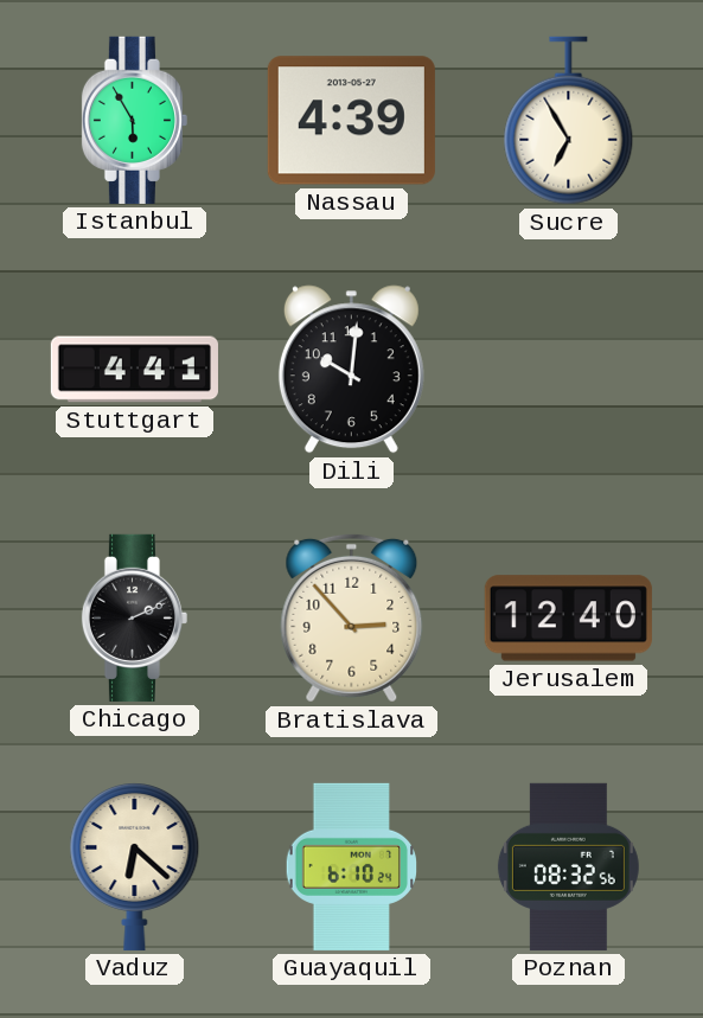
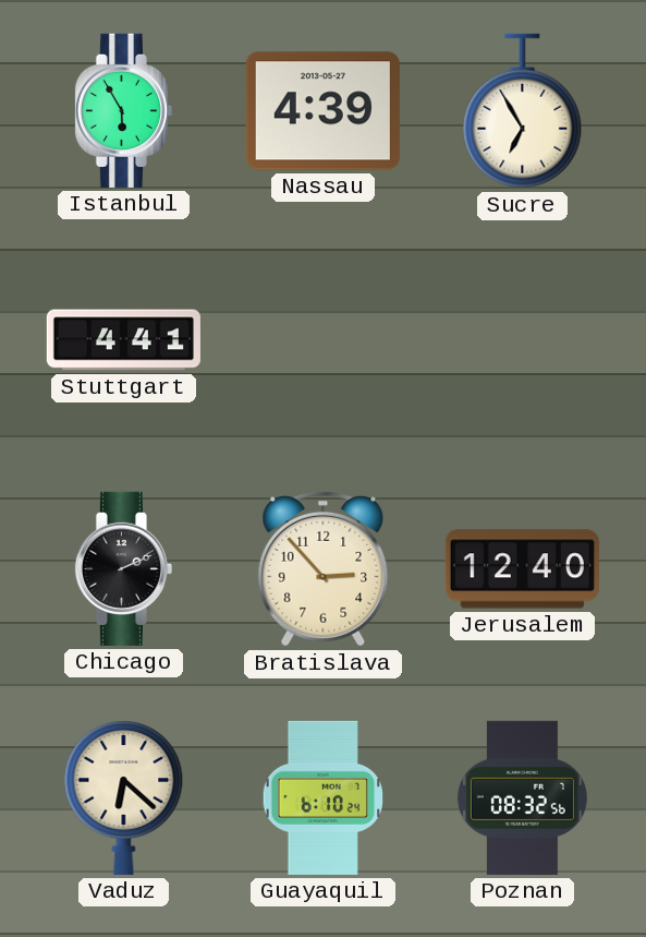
Dili: 10:01 -> none
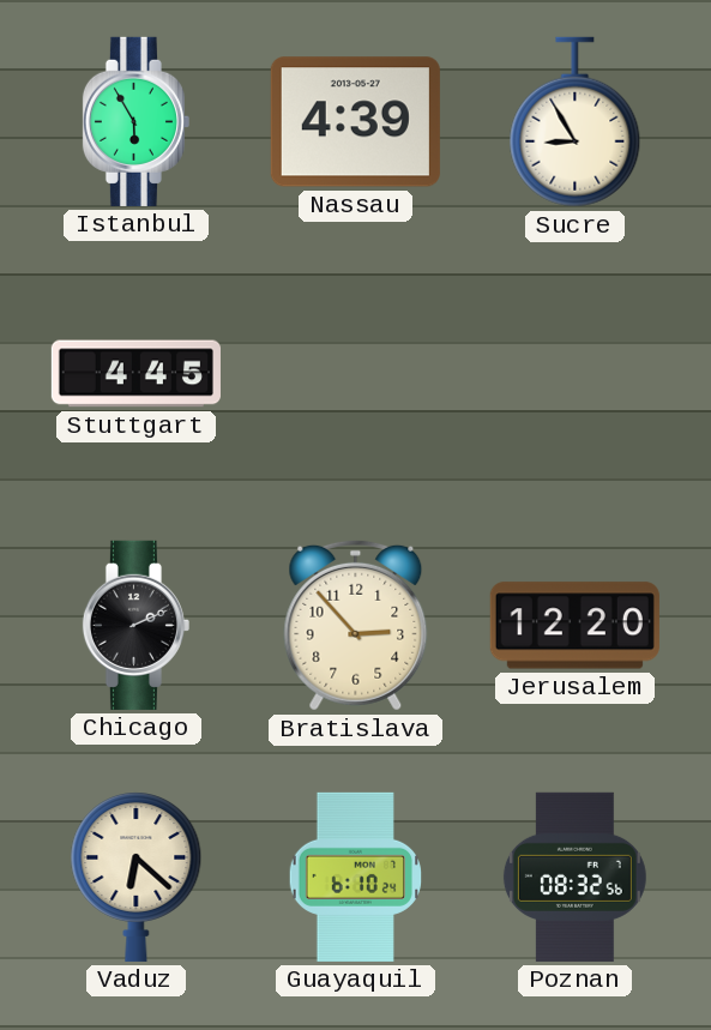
Sucre: 6:55 -> 8:55
Stuttgart: 4:41 -> 4:45
Jerusalem: 12:40 -> 12:20
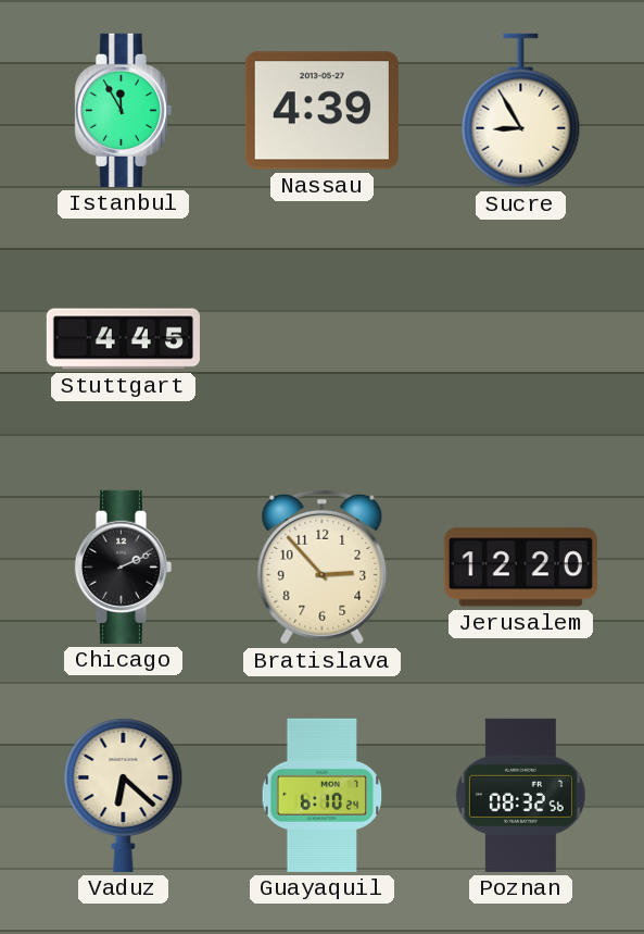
Istanbul: 5:55 -> 11:55
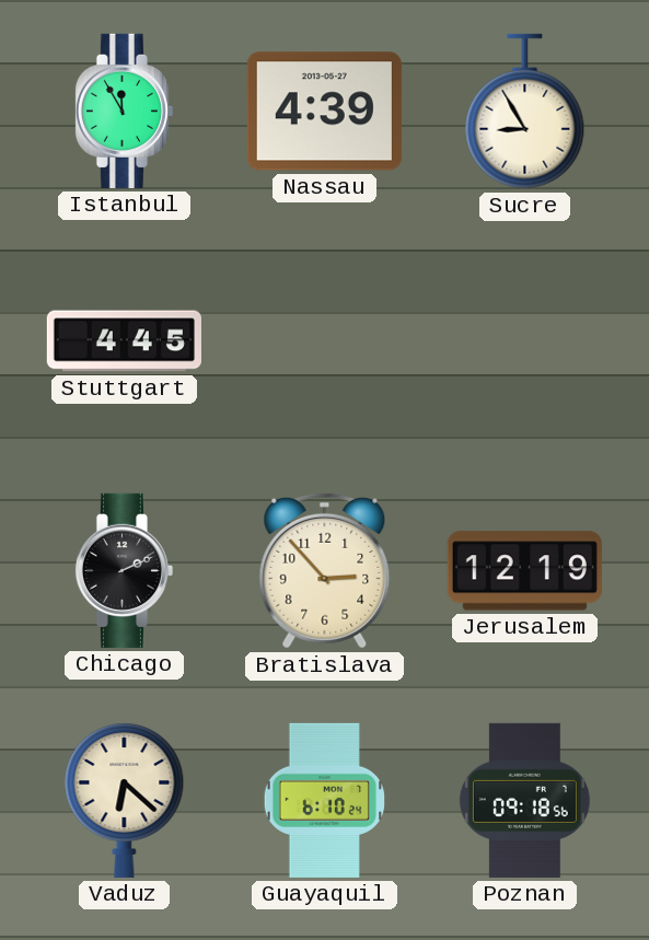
Jerusalem: 12:20 -> 12:19
Poznan: 08:32 -> 09:18
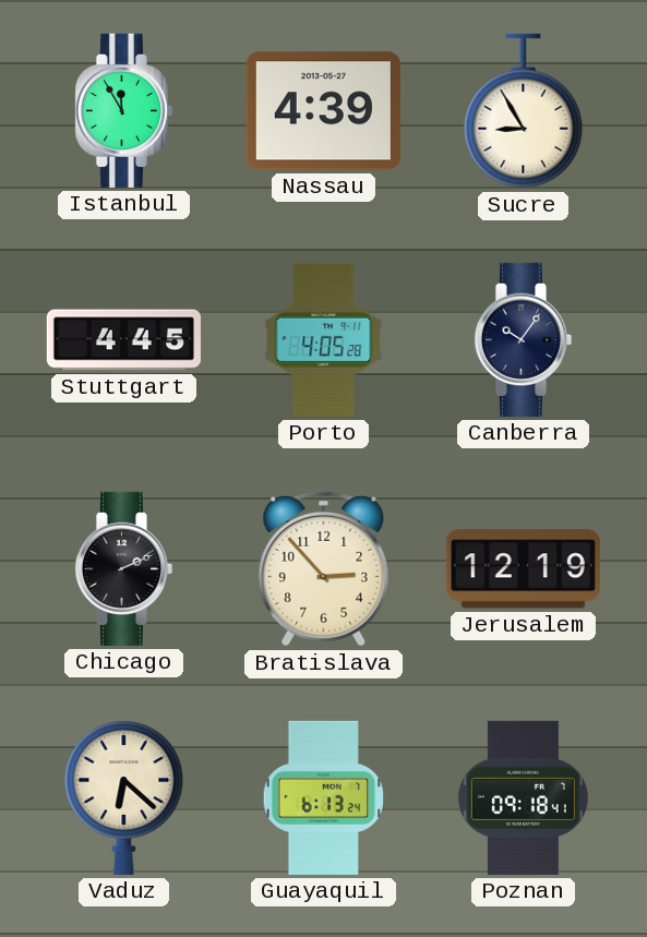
Porto: none -> 4:05
Canberra: none -> 10:06
Guayaquil: 6:10 -> 6:13
Poznan: 09:18:56 -> 09:18:41
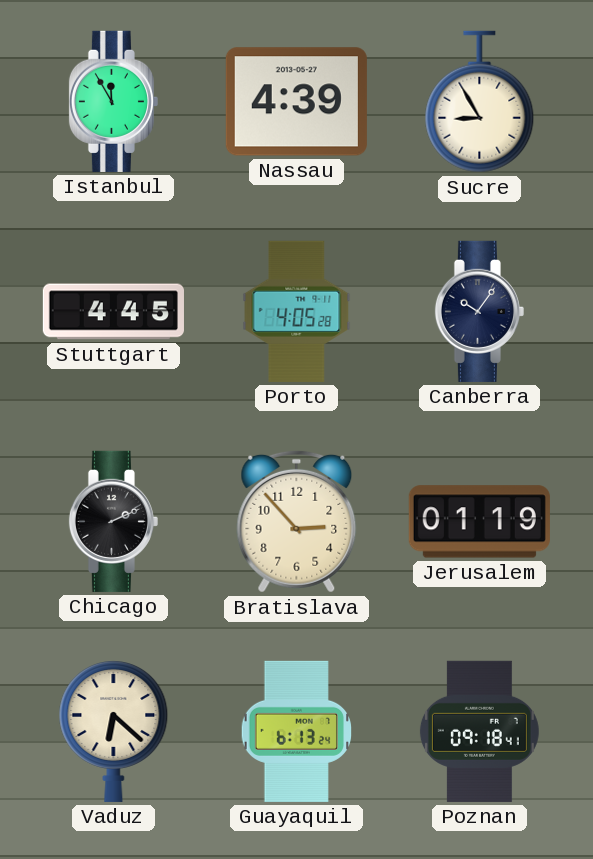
Jerusalem: 12:19 -> 01:19
